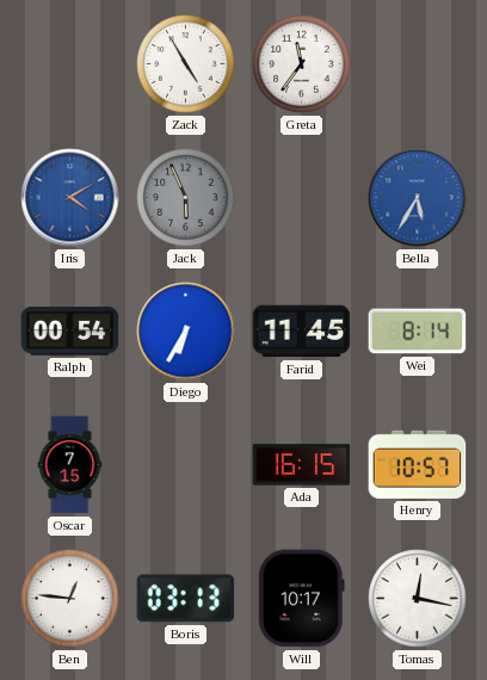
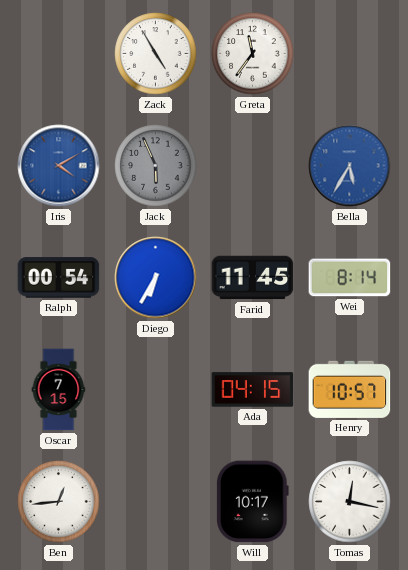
Ada: 16:15 -> 04:15
Ben: 12:46 -> 12:44
Boris: 03:13 -> none
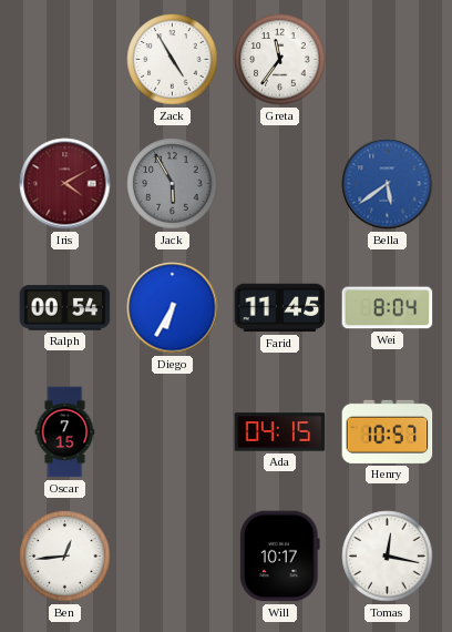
Iris dial: blue -> burgundy
Jack: 5:56 -> 5:55
Bella: 5:35 -> 5:39
Wei: 8:14 -> 8:04
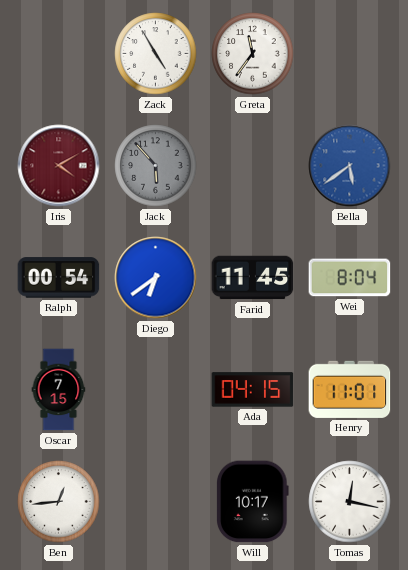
Jack: 5:55 -> 5:53
Diego: 6:35 -> 6:39
Henry: 10:57 -> 11:01
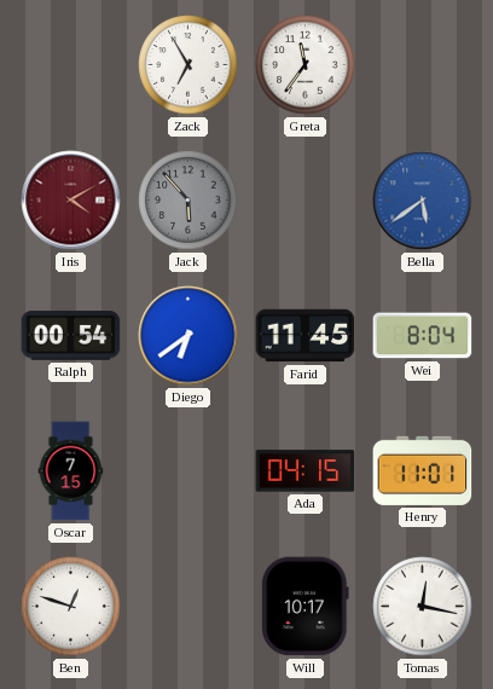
Zack: 4:55 -> 6:55
Ben: 12:44 -> 12:48
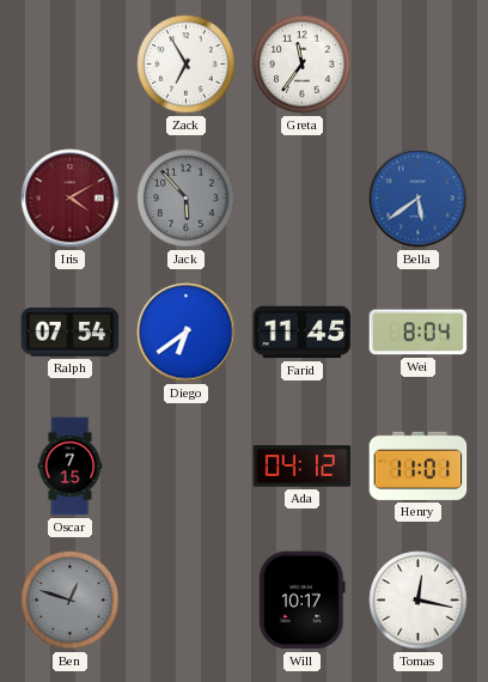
Ralph: 00:54 -> 07:54
Ada: 04:15 -> 04:12
Ben dial: white -> grey
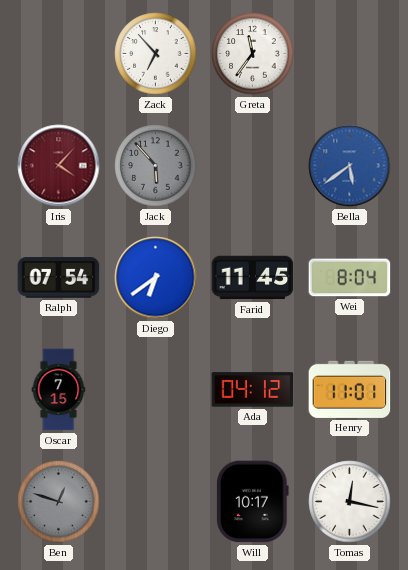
Zack: 6:55 -> 6:53
Iris: 4:10 -> 4:07
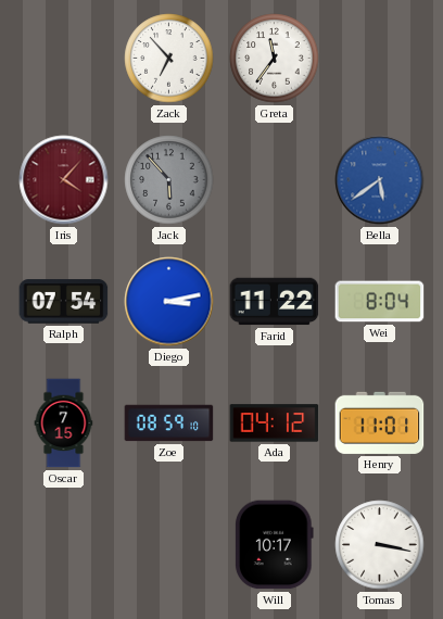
Diego: 6:39 -> 3:13
Farid: 11:45 -> 11:22
Zoe: none -> 08:59
Ben: 12:48 -> none
Tomas: 12:17 -> 3:17
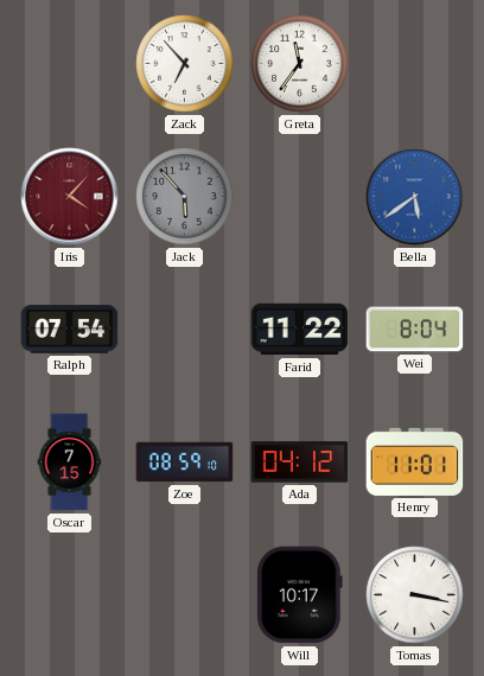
Diego: 3:13 -> none
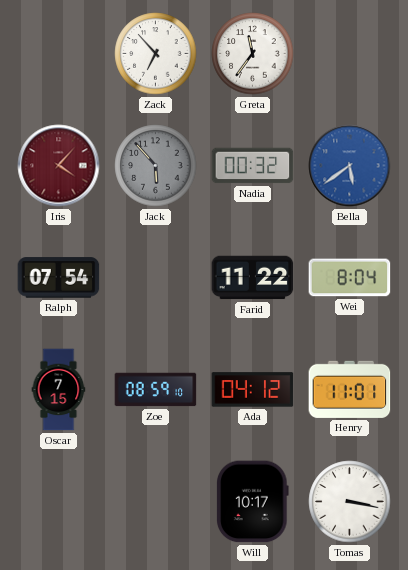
Nadia: none -> 00:32
